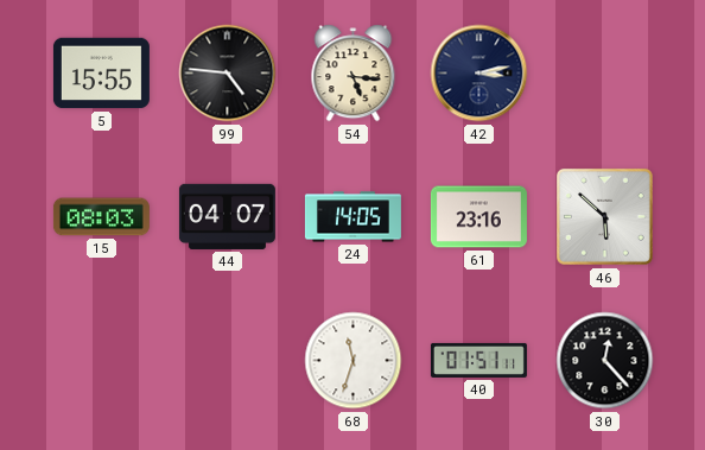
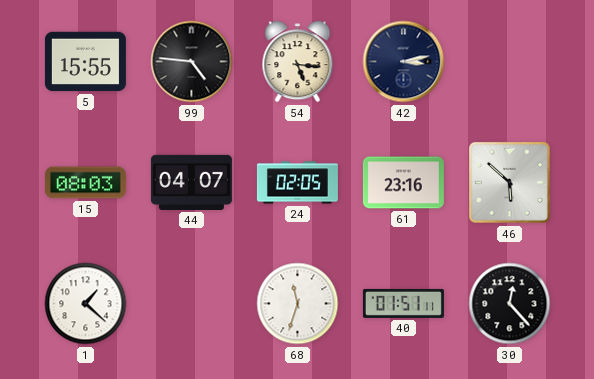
24: 14:05 -> 02:05
1: none -> 1:22
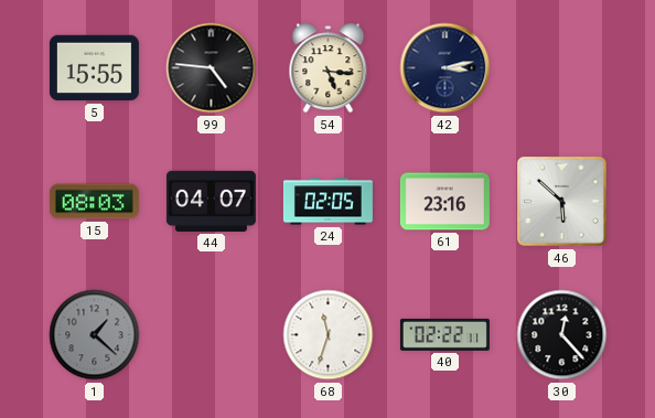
1 dial: white -> grey
40: 01:51 -> 02:22
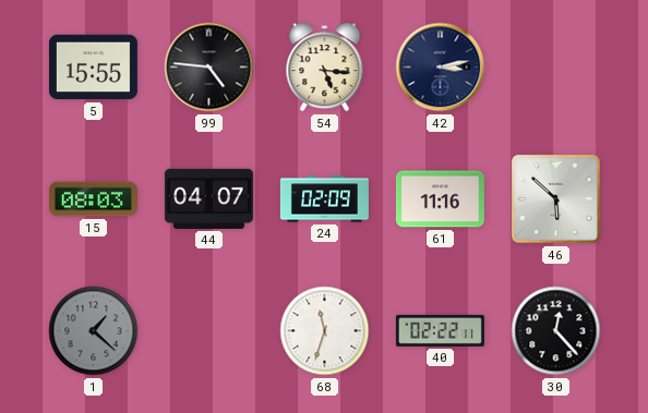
24: 02:05 -> 02:09
61: 23:16 -> 11:16
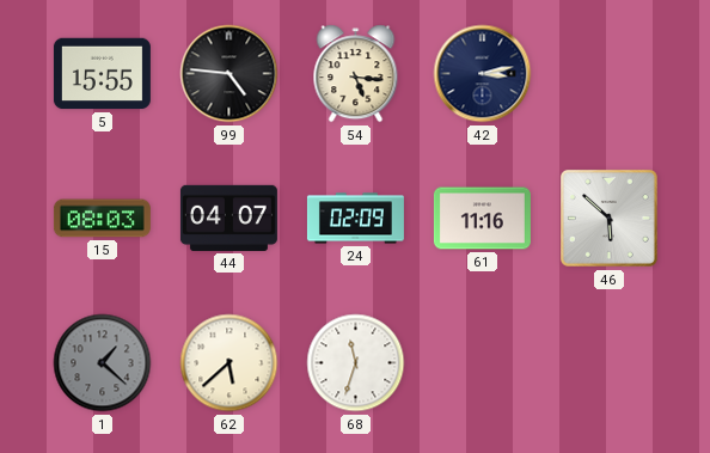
62: none -> 5:38
40: 02:22 -> none
30: 12:23 -> none
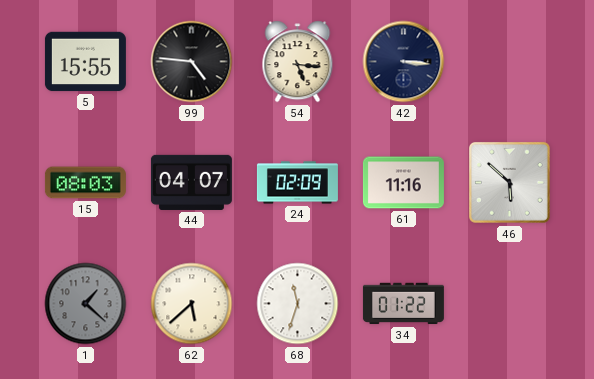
42: 3:13 -> 3:16
34: none -> 01:22
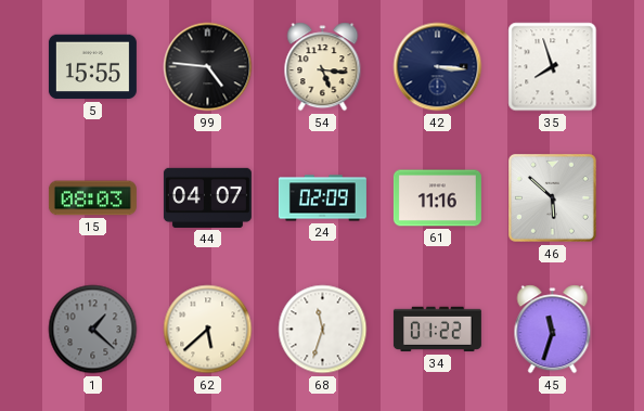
35: none -> 7:57
45: none -> 11:33
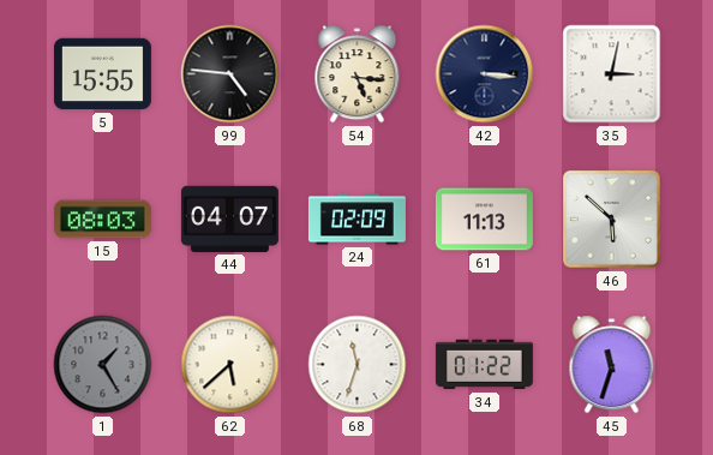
35: 7:57 -> 3:02
61: 11:16 -> 11:13
1: 1:22 -> 1:25
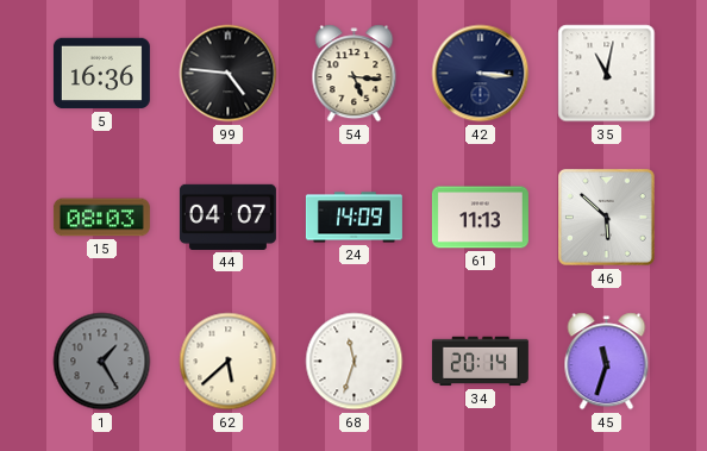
5: 15:55 -> 16:36
35: 3:02 -> 11:02
24: 02:09 -> 14:09
34: 01:22 -> 20:14
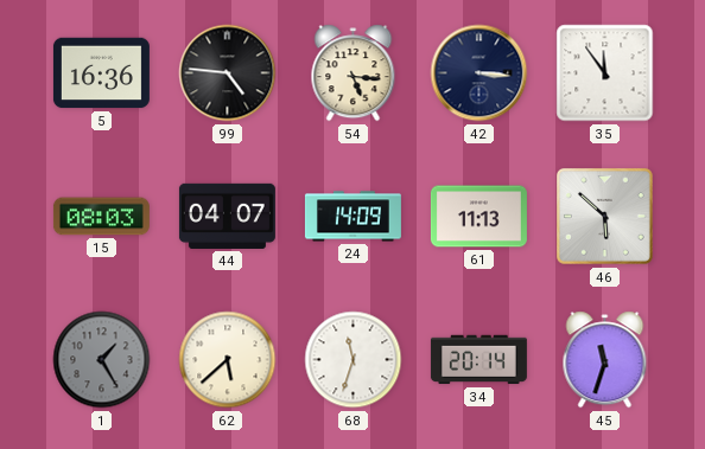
35: 11:02 -> 11:54
